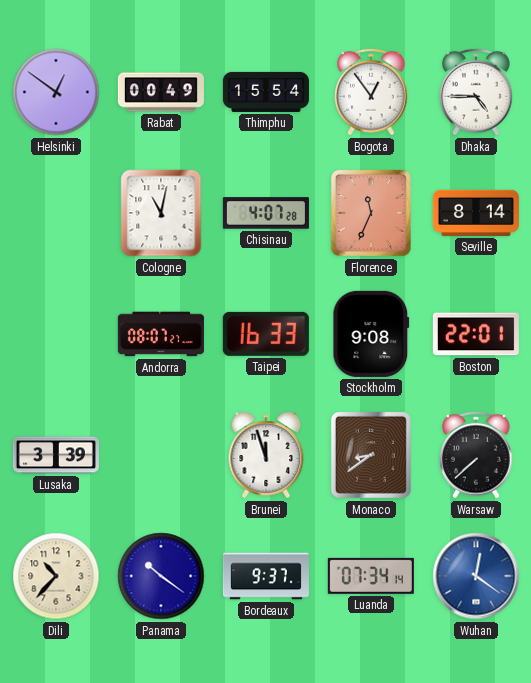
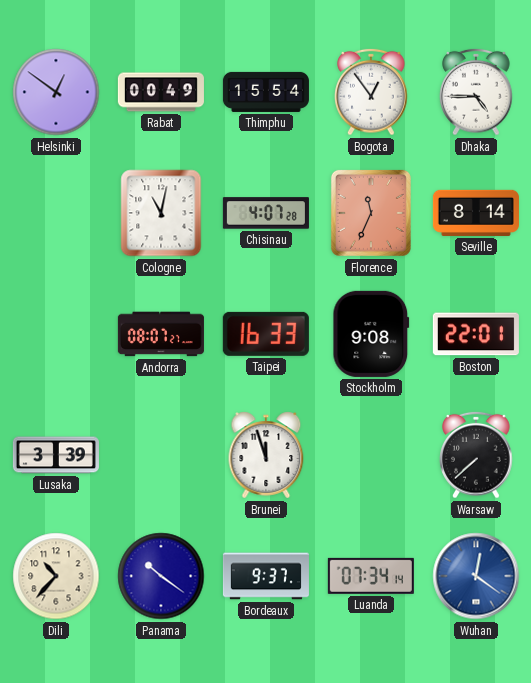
Monaco: 8:39 -> none
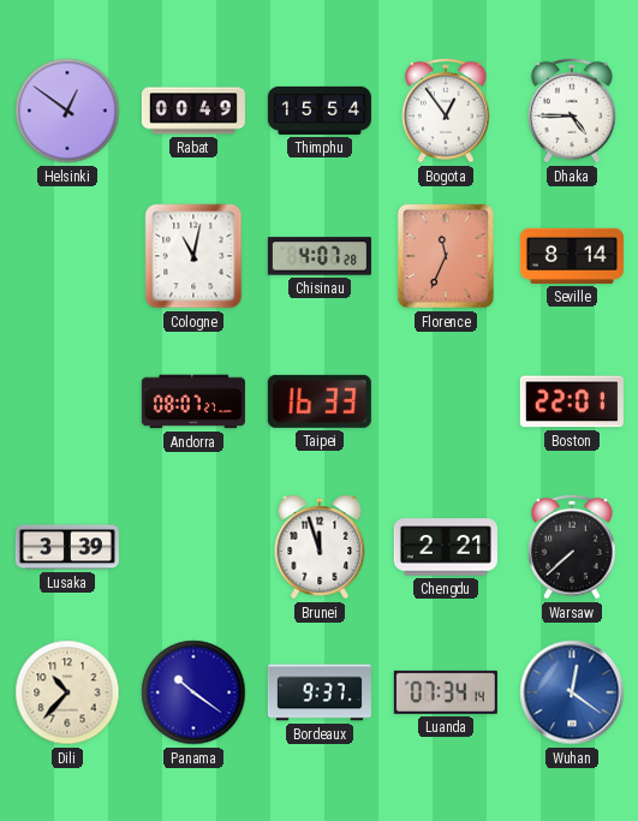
Stockholm: 9:08 -> none
Chengdu: none -> 2:21
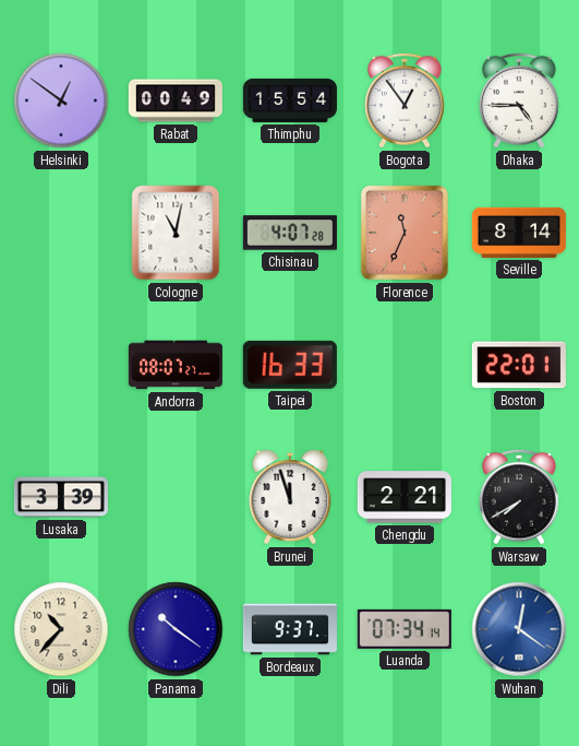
Warsaw: 7:38 -> 7:40
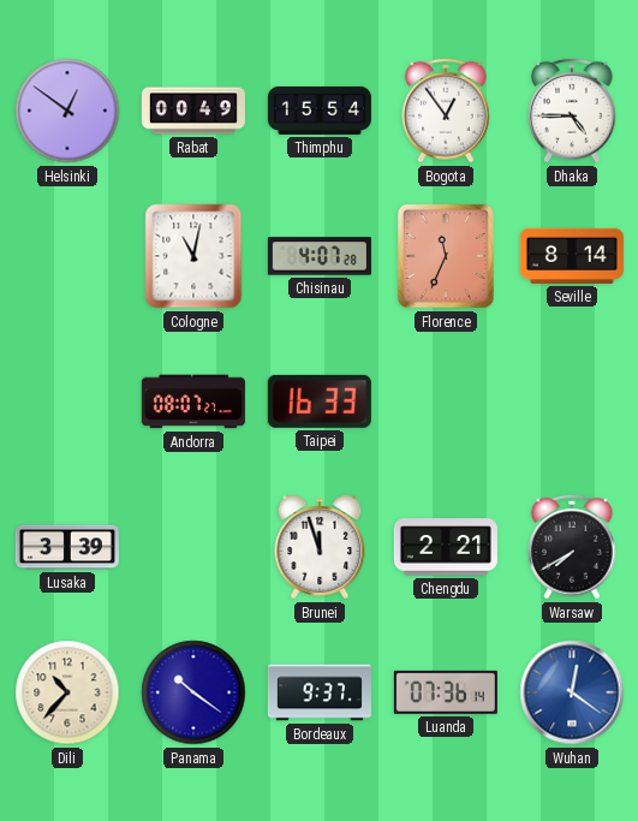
Boston: 22:01 -> none
Luanda: 07:34 -> 07:36
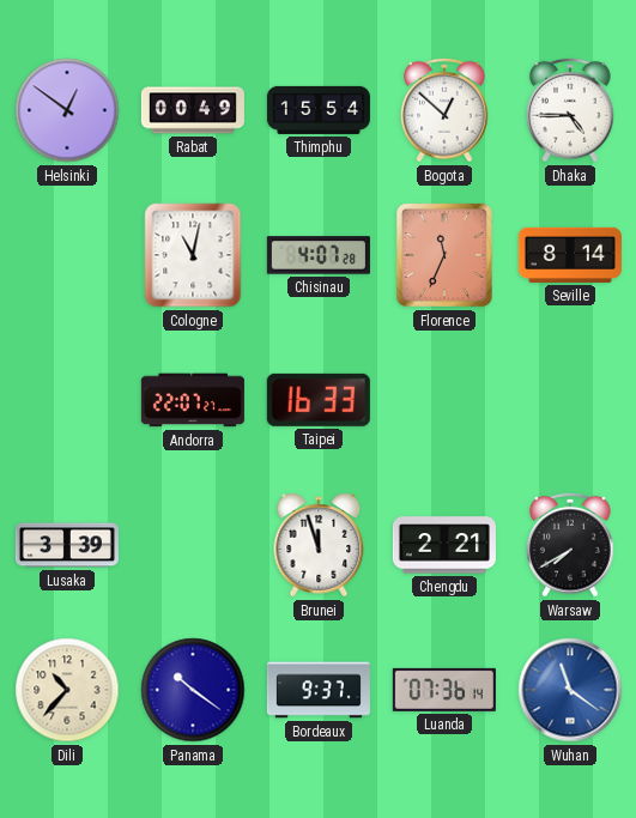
Bogota: 12:54 -> 12:52
Andorra: 08:07 -> 22:07
Wuhan: 12:21 -> 11:21
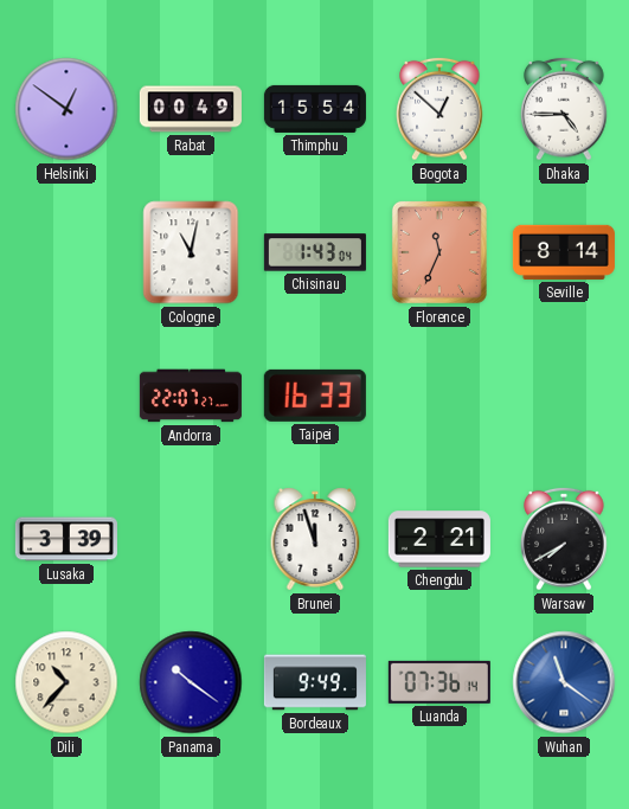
Chisinau: 4:07 -> 1:43
Bordeaux: 9:37 -> 9:49
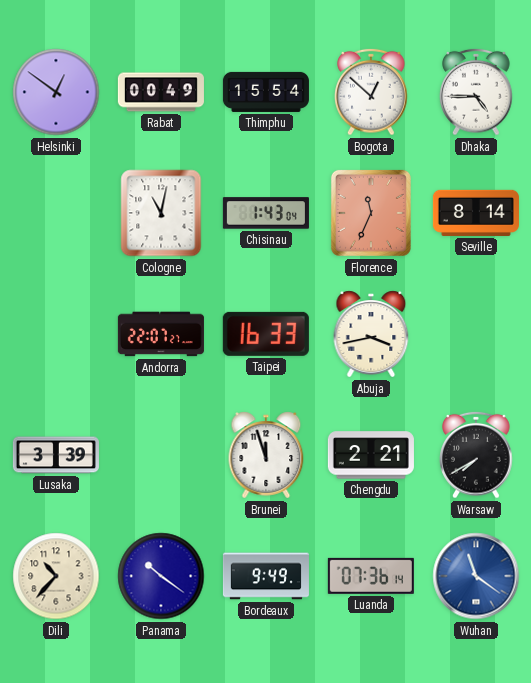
Abuja: none -> 3:43
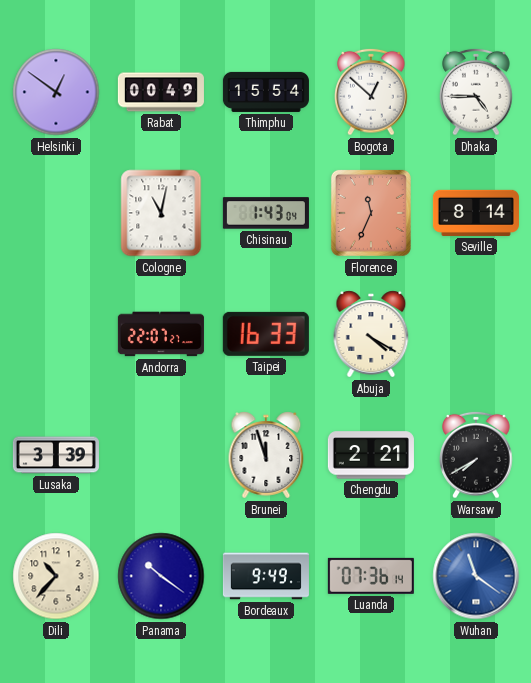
Abuja: 3:43 -> 4:20
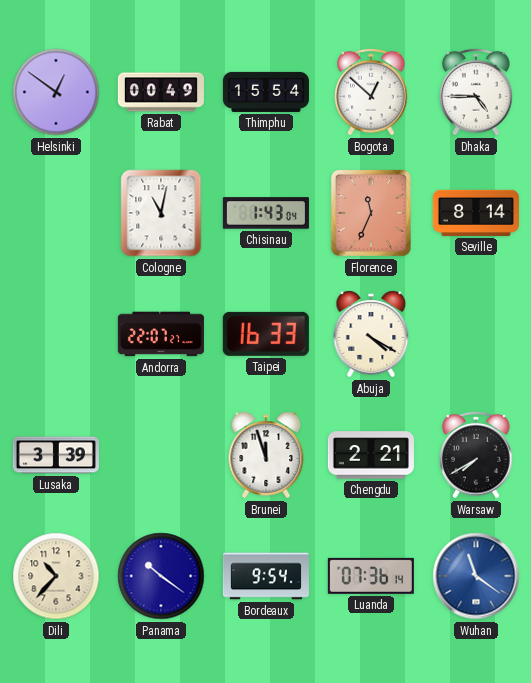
Bordeaux: 9:49 -> 9:54
